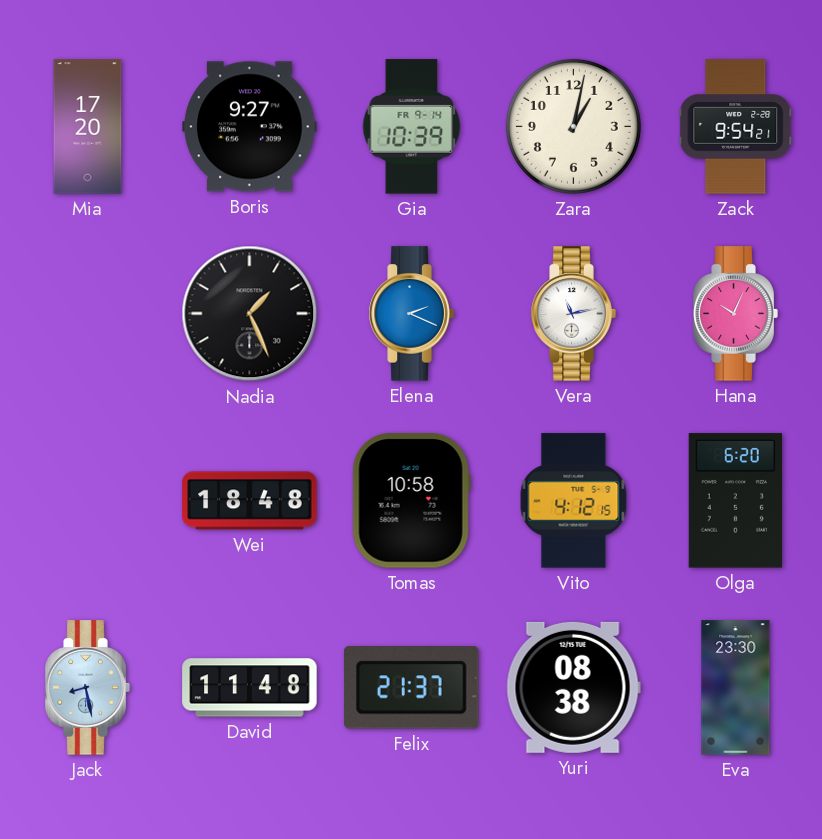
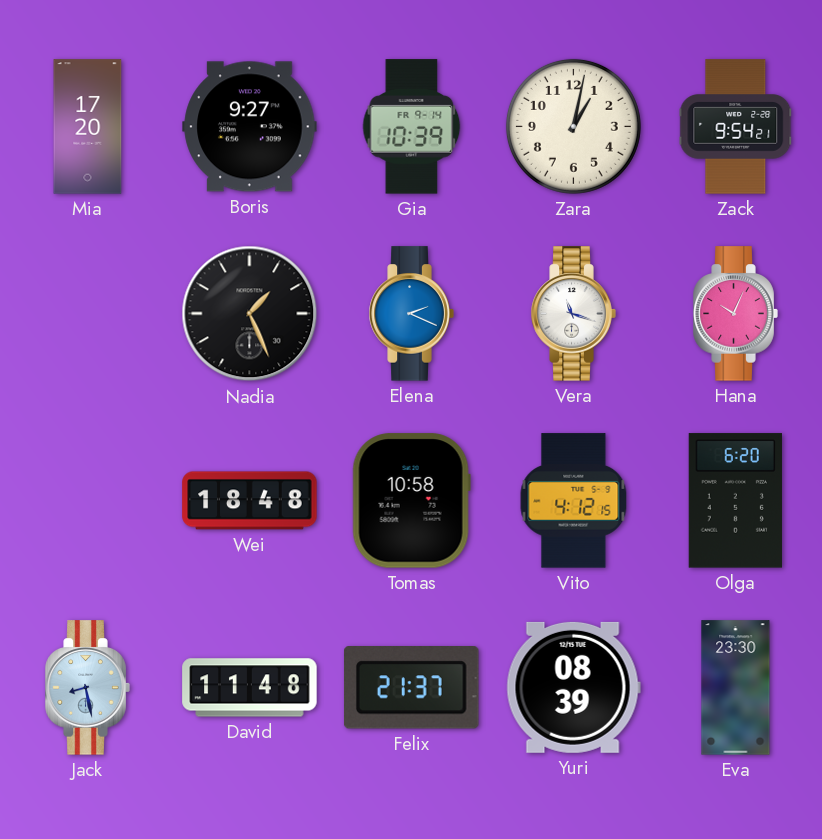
Vera: 11:13 -> 11:18
Yuri: 08:38 -> 08:39
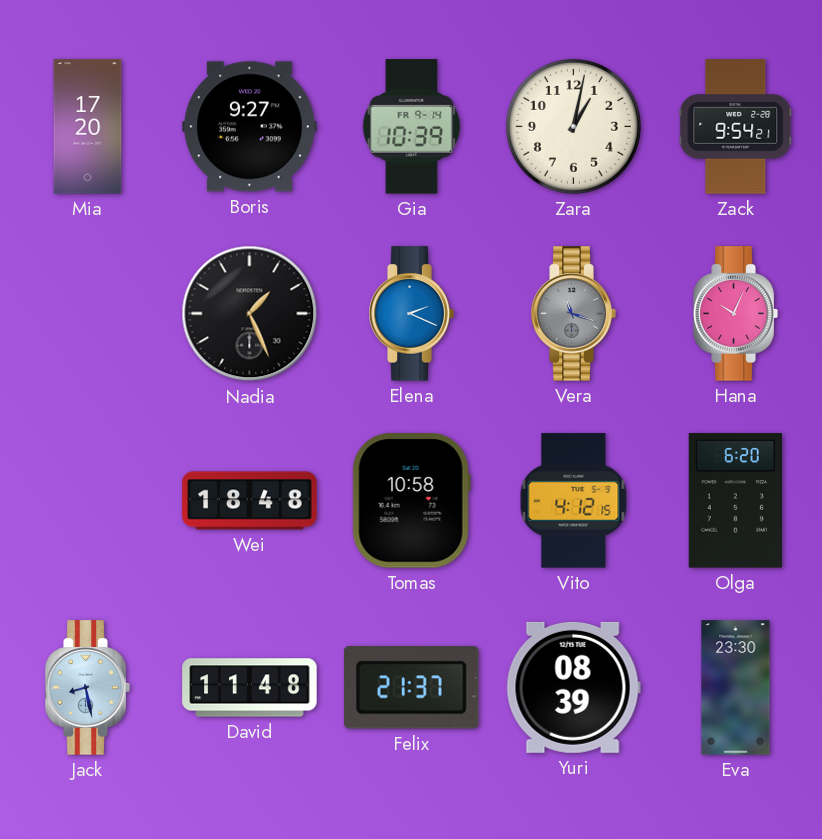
Vera dial: white -> grey
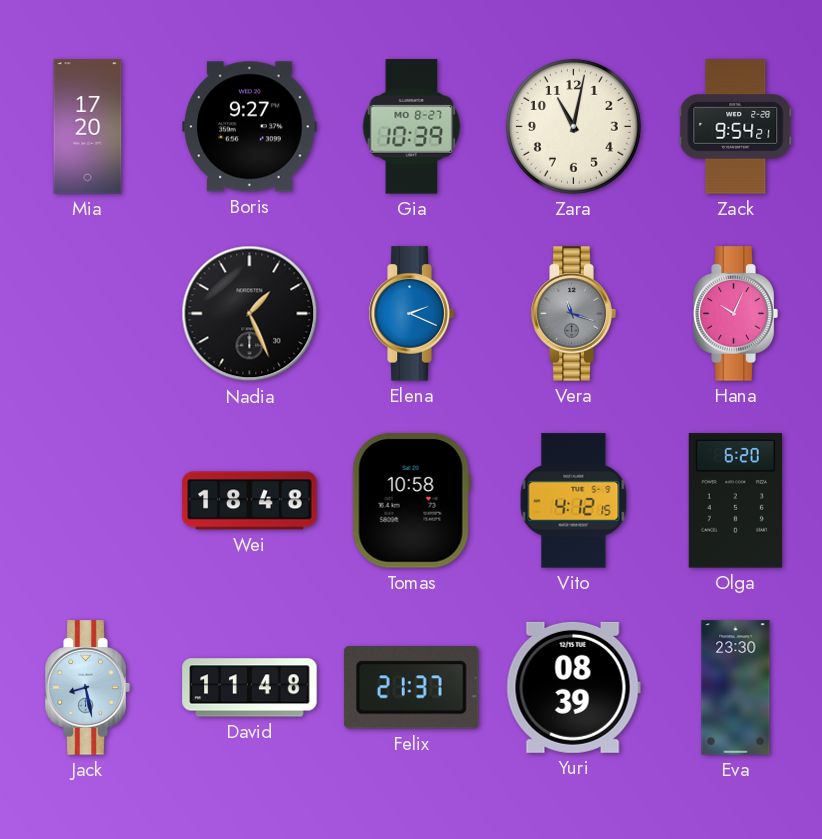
Gia date: FR 9-14 -> MO 8-27
Zara: 1:02 -> 11:02
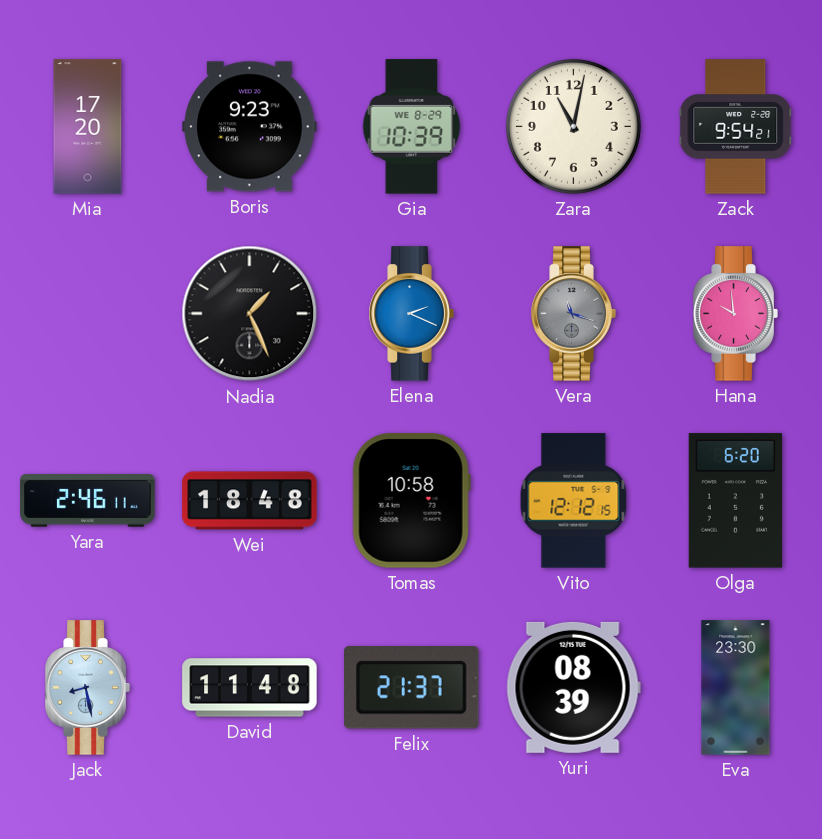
Boris: 9:27 -> 9:23
Gia date: MO 8-27 -> WE 8-29
Hana: 10:04 -> 9:59
Yara: none -> 2:46
Vito: 4:12 -> 12:12
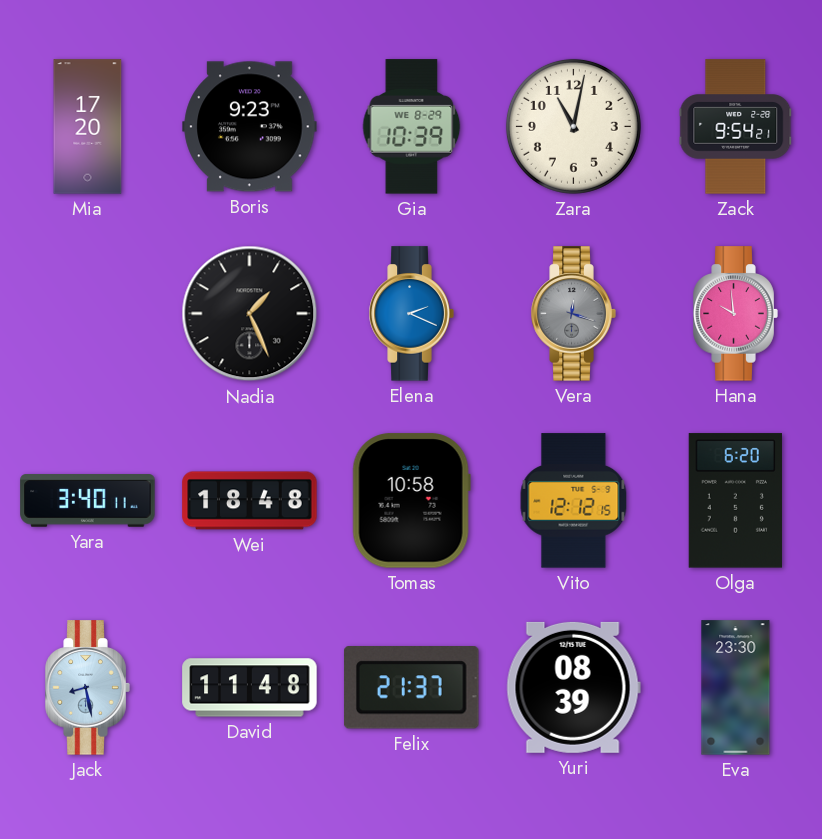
Vera: 11:18 -> 12:18
Yara: 2:46 -> 3:40
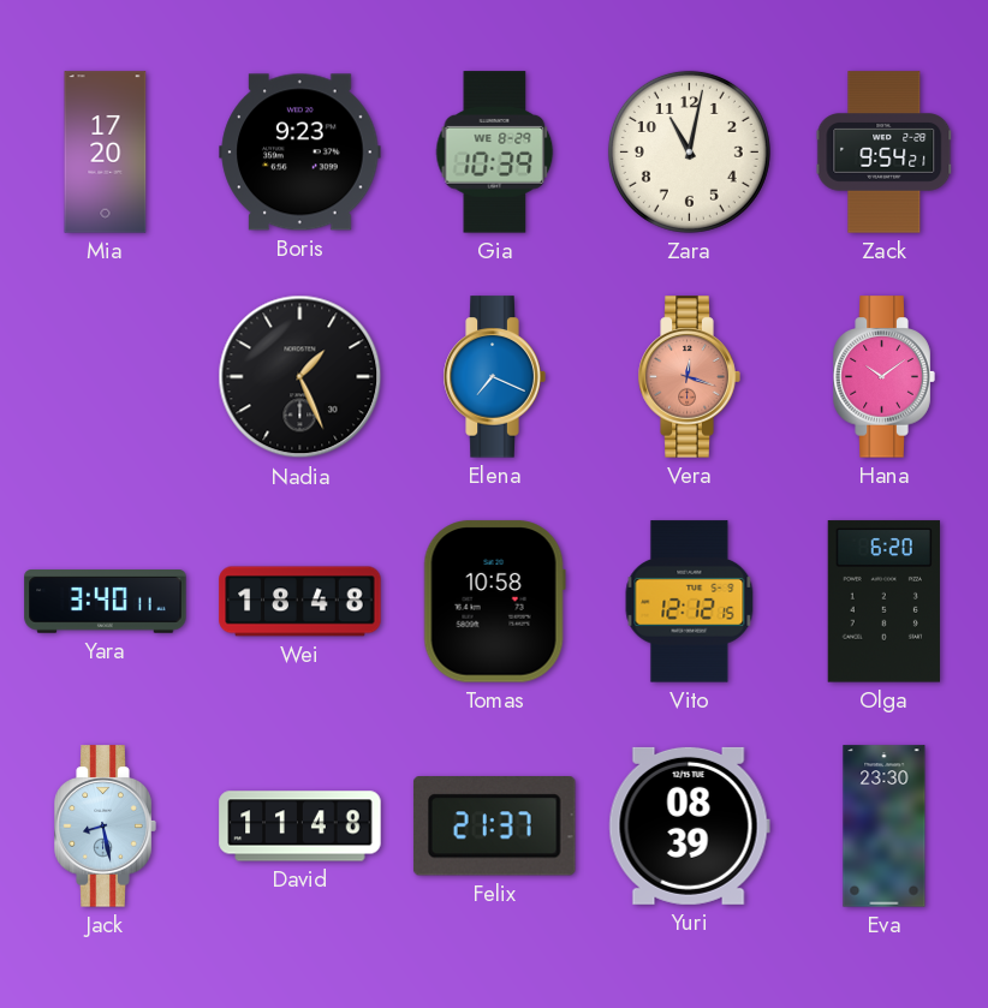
Elena: 2:19 -> 7:19
Vera dial: grey -> salmon
Hana: 9:59 -> 10:09
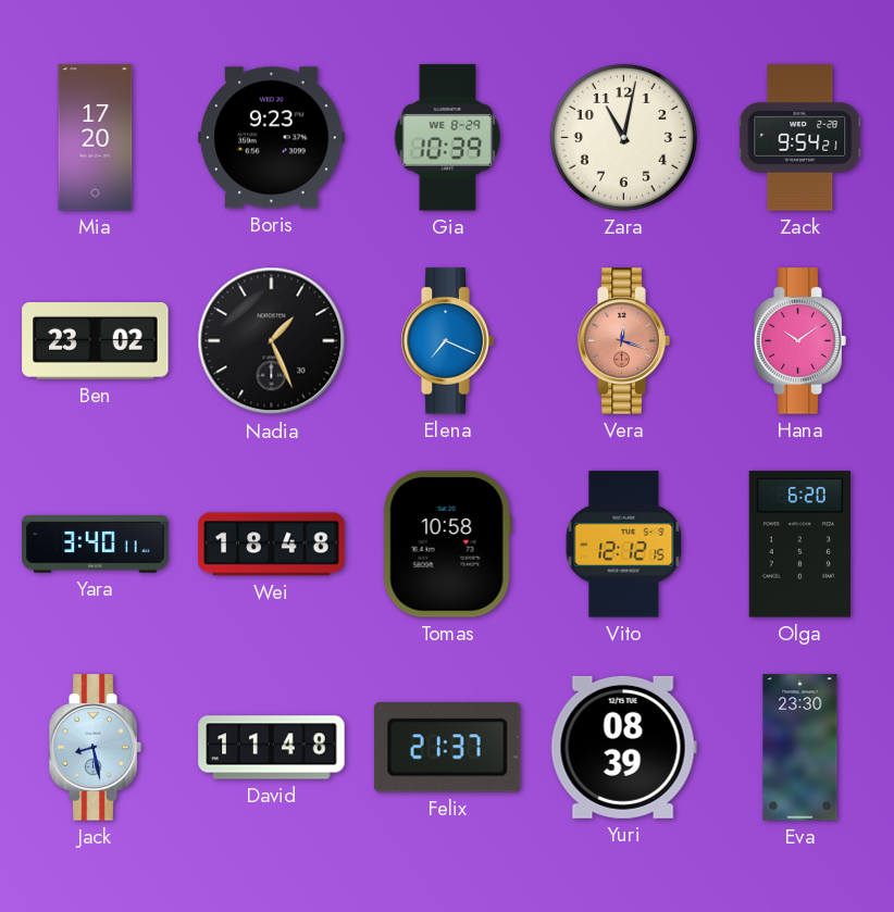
Ben: none -> 23:02
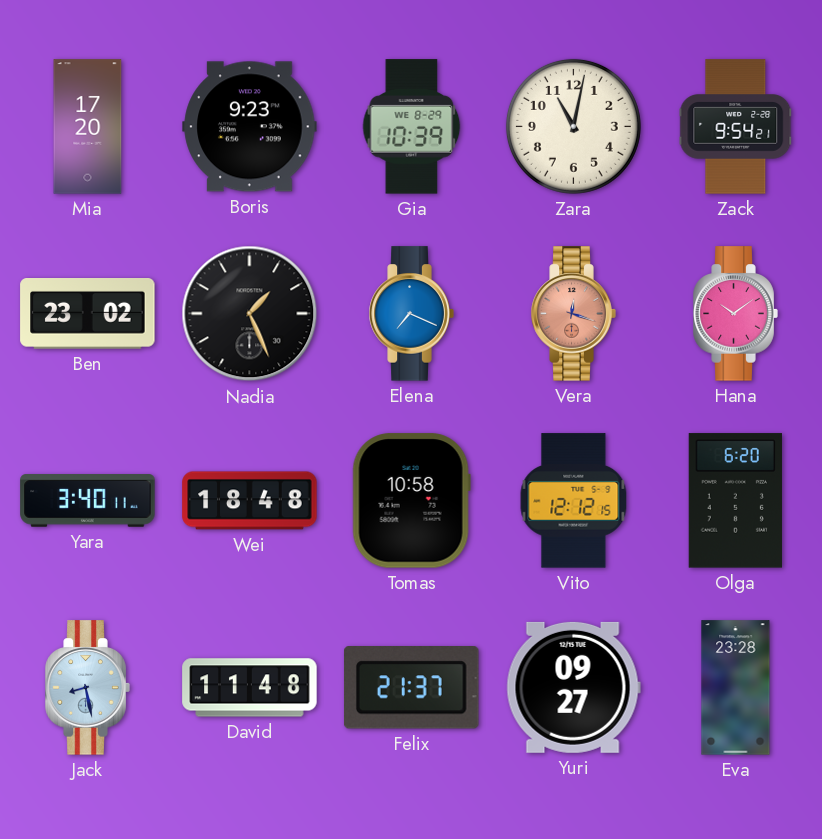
Yuri: 08:39 -> 09:27
Eva: 23:30 -> 23:28
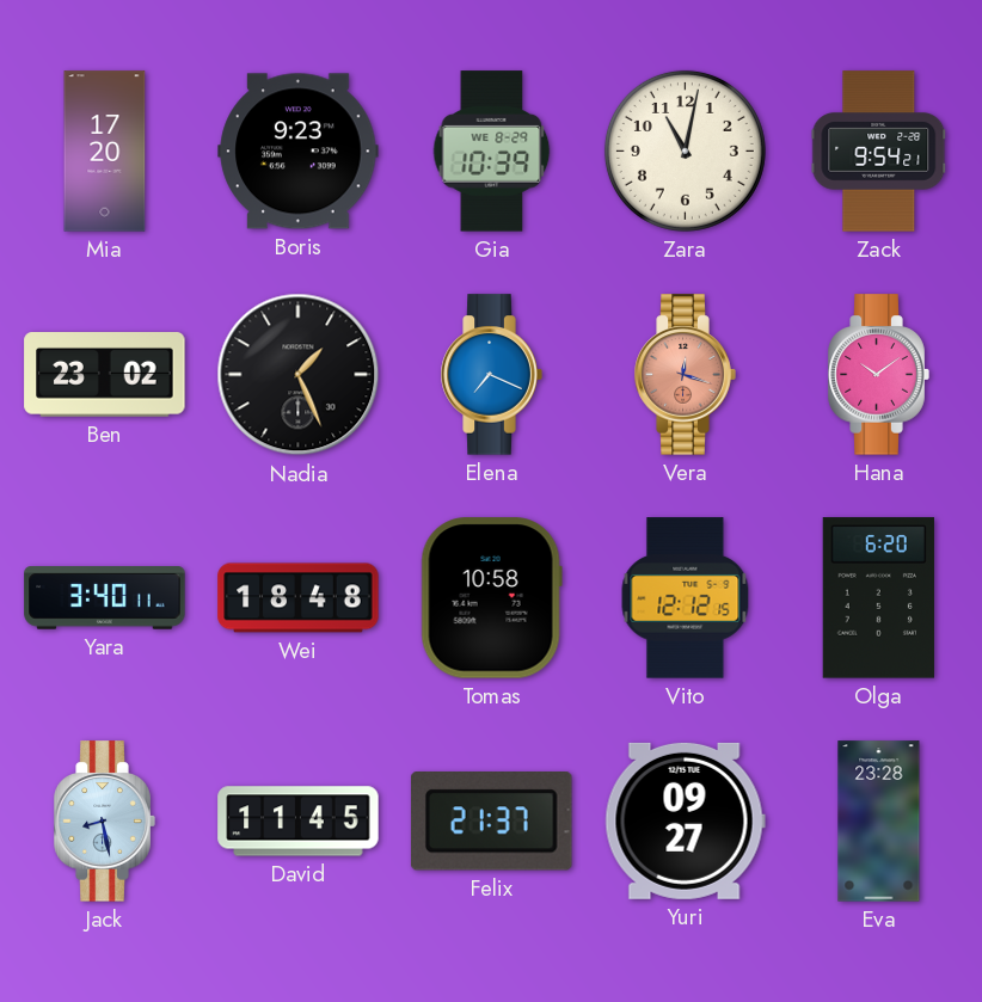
David: 11:48 -> 11:45
